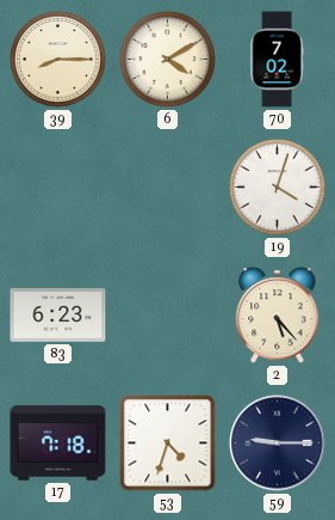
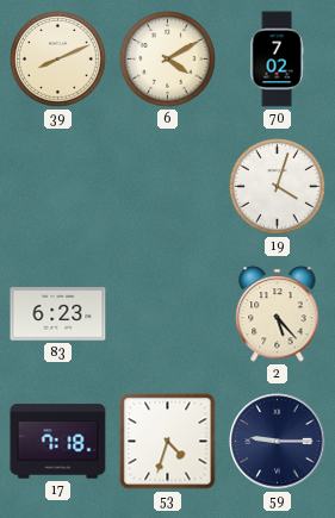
39: 8:15 -> 8:11
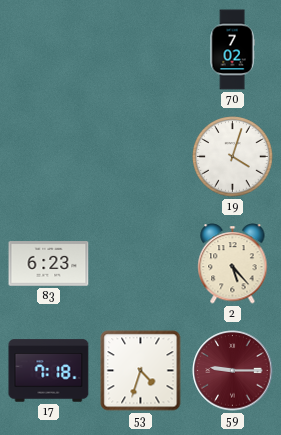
39: 8:11 -> none
6: 4:10 -> none
59 dial: navy -> burgundy
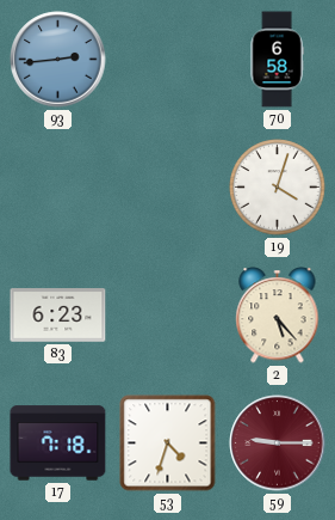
93: none -> 2:44
70: 7:02 -> 6:58
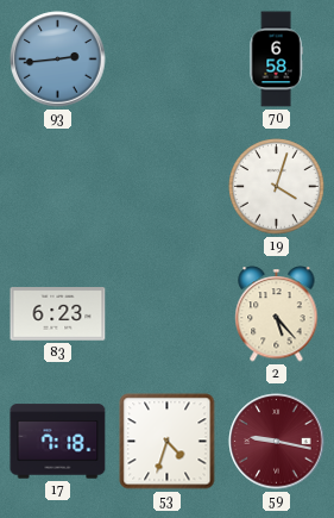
59: 9:15 -> 9:17
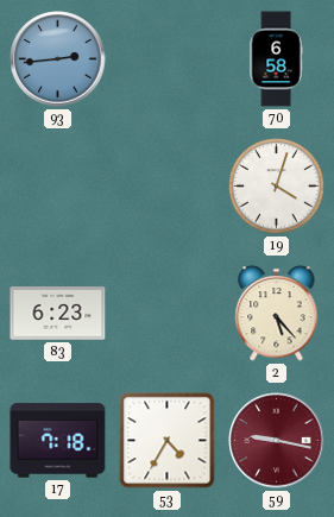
53: 4:33 -> 4:35
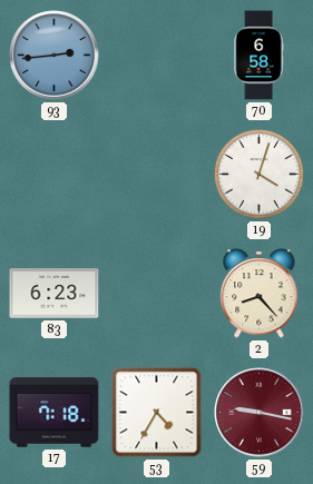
2: 5:23 -> 8:23
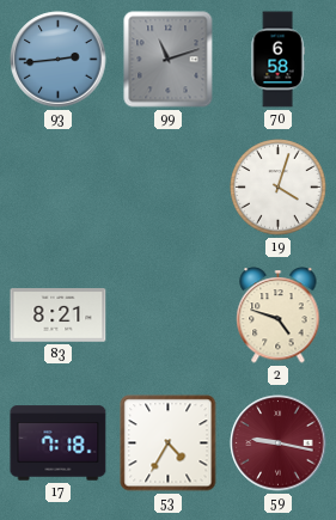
99: none -> 11:12
83: 6:23 -> 8:21
2: 8:23 -> 4:48
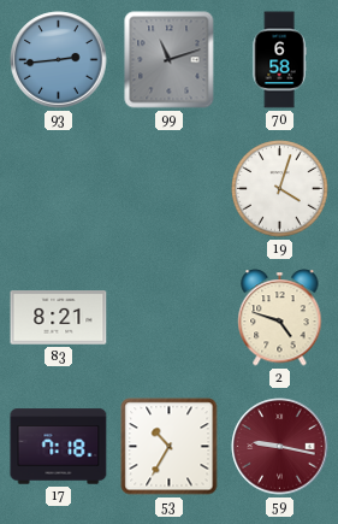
53: 4:35 -> 10:35
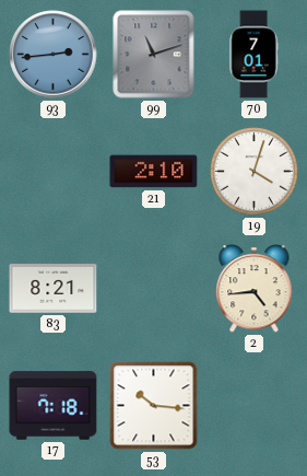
70: 6:58 -> 7:01
21: none -> 2:10
2: 4:48 -> 4:44
53: 10:35 -> 10:16
59: 9:17 -> none
